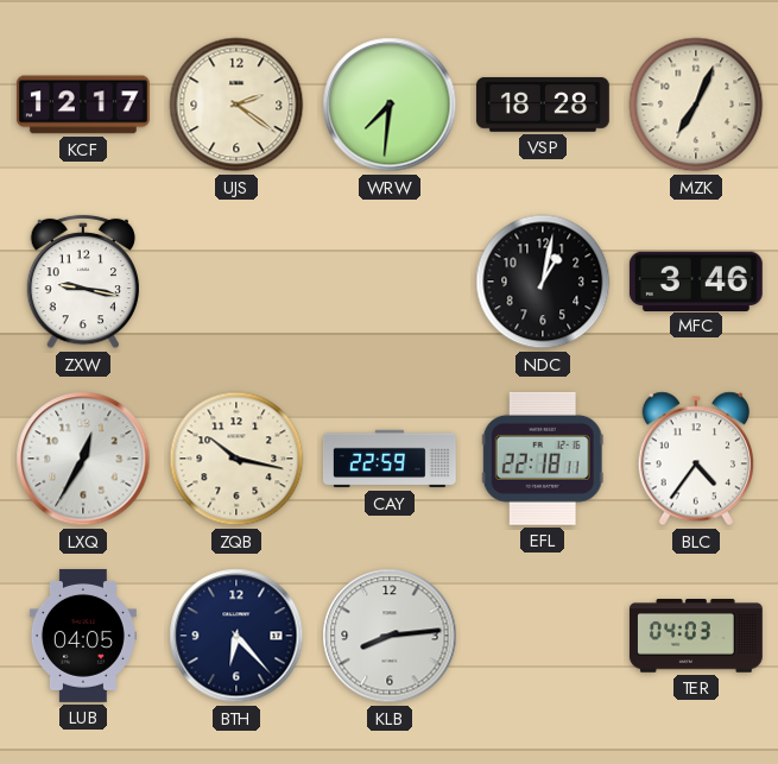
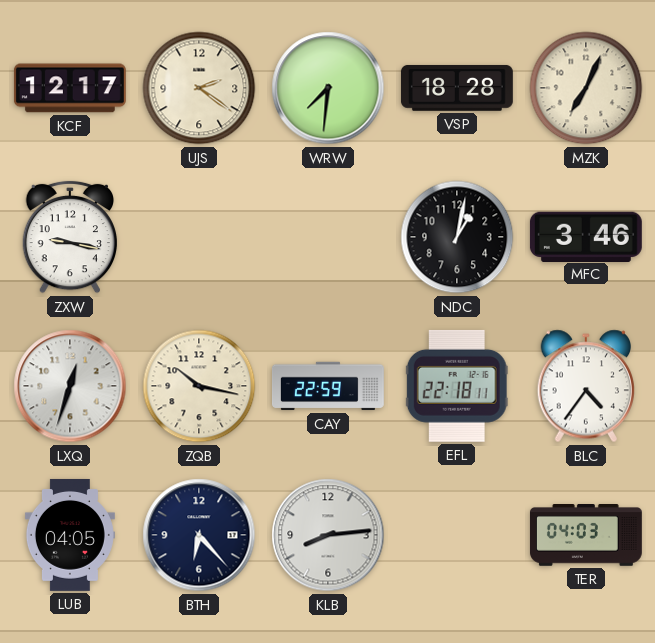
LXQ: 12:35 -> 12:33
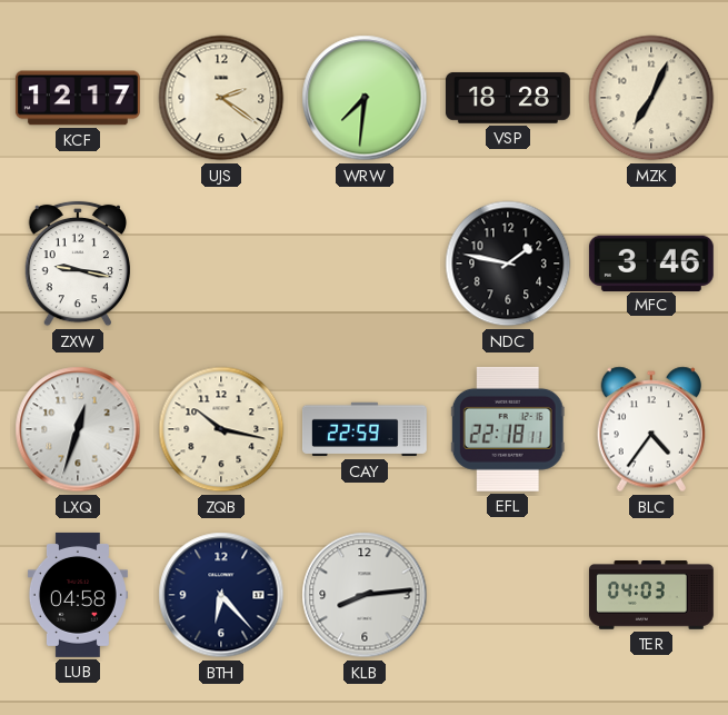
NDC: 1:02 -> 1:47
LUB: 04:05 -> 04:58
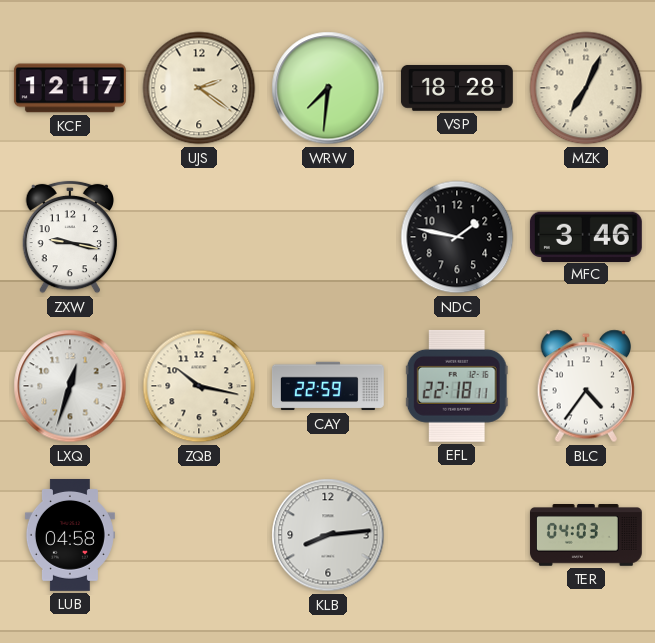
BTH: 6:23 -> none
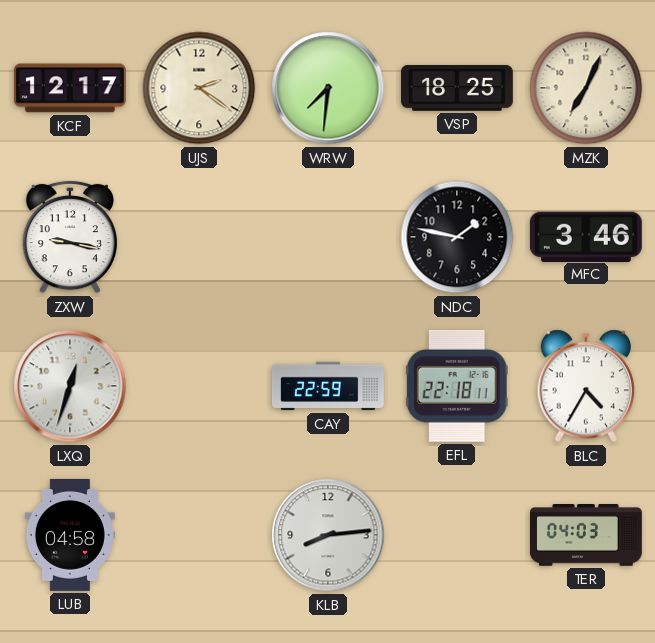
VSP: 18:28 -> 18:25
ZQB: 10:17 -> none
BLC: 4:36 -> 4:35
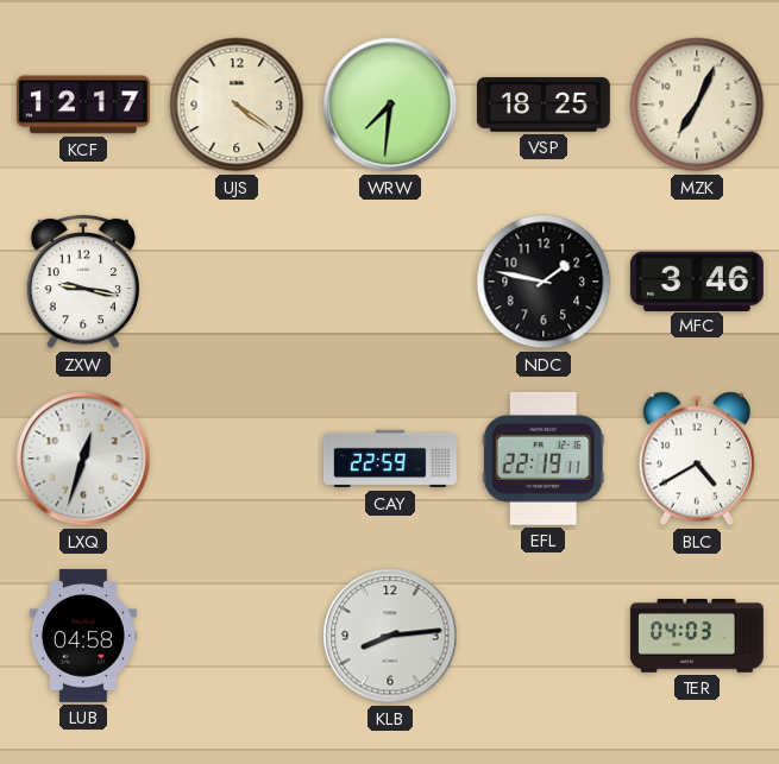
UJS: 2:21 -> 4:21
EFL: 22:18 -> 22:19
BLC: 4:35 -> 4:40
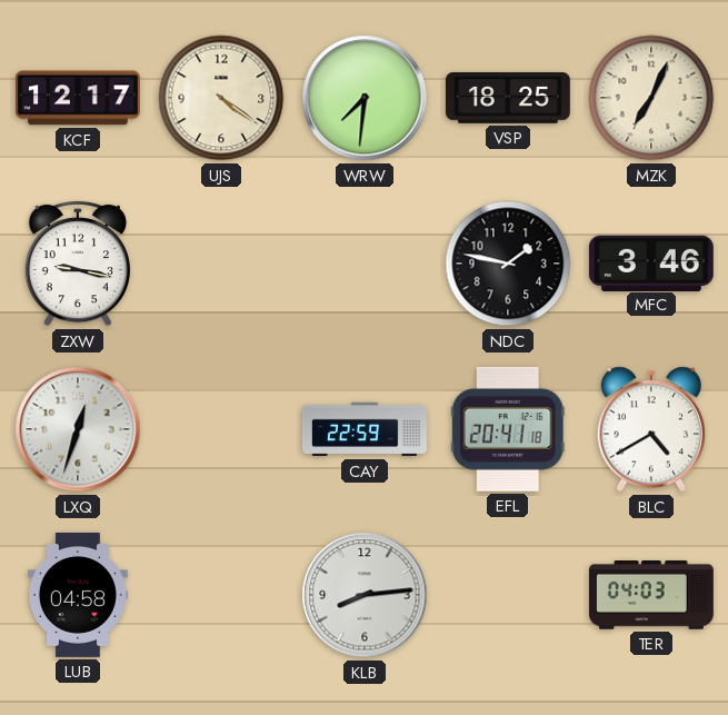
EFL: 22:19 -> 20:41
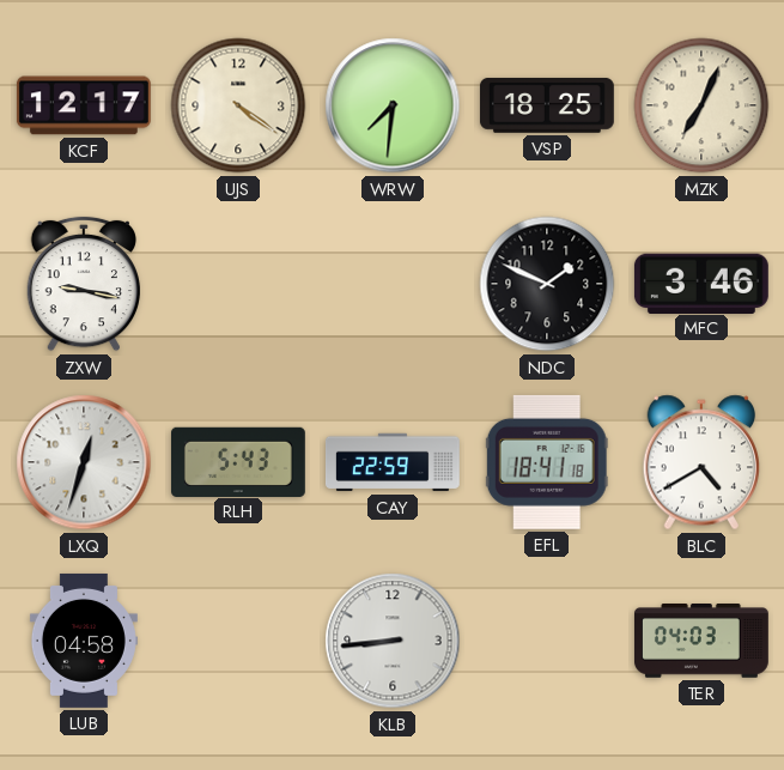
NDC: 1:47 -> 1:49
RLH: none -> 5:43
EFL: 20:41 -> 18:41
KLB: 8:14 -> 8:44
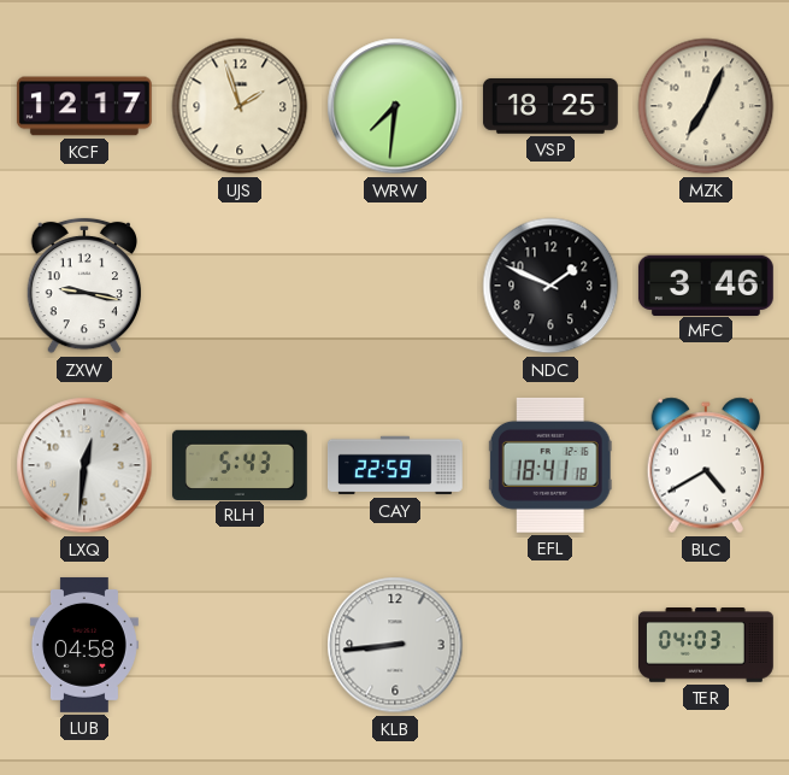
UJS: 4:21 -> 1:57
LXQ: 12:33 -> 12:31
